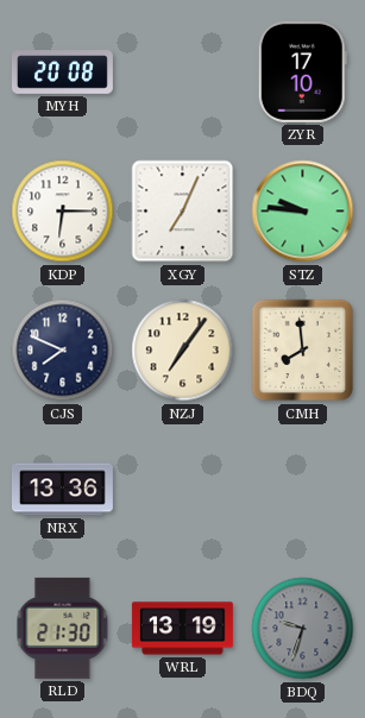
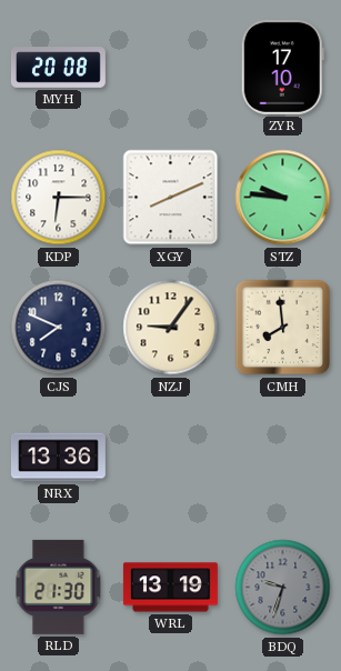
XGY: 7:04 -> 8:11
NZJ: 7:06 -> 9:06
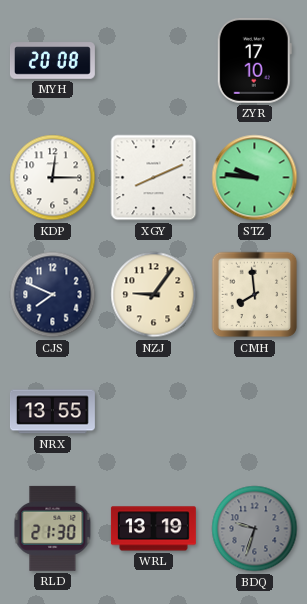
KDP: 6:15 -> 12:15
NRX: 13:36 -> 13:55
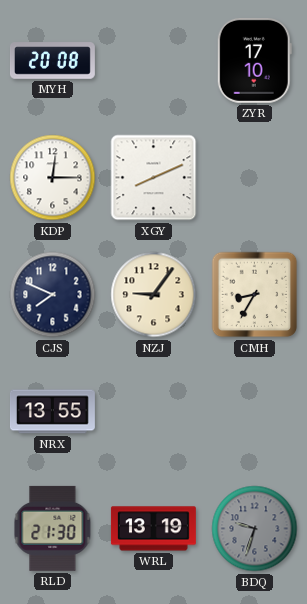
STZ: 9:46 -> none
CMH: 7:59 -> 8:35
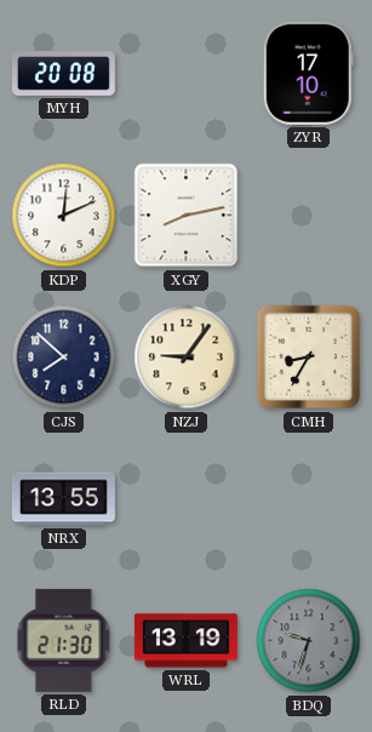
KDP: 12:15 -> 12:11
XGY: 8:11 -> 8:13
CJS: 7:49 -> 7:52
